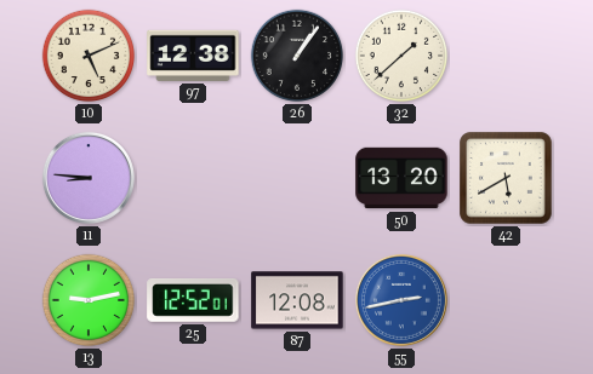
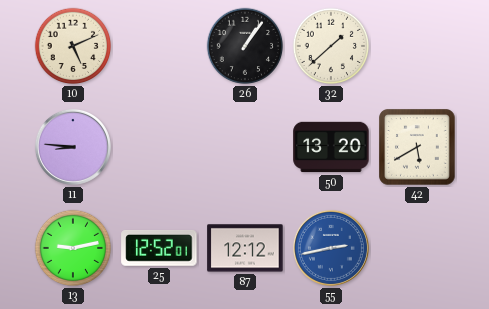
97: 12:38 -> none
87: 12:08 -> 12:12
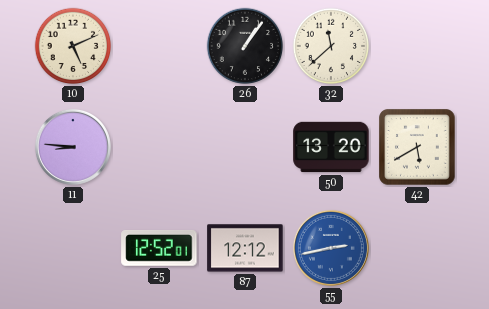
32: 1:38 -> 11:38
13: 9:13 -> none
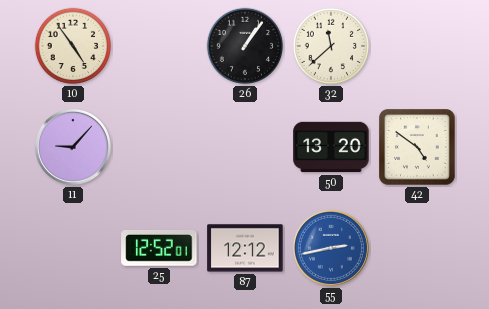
10: 5:11 -> 4:54
11: 8:46 -> 9:07
42: 5:40 -> 4:51
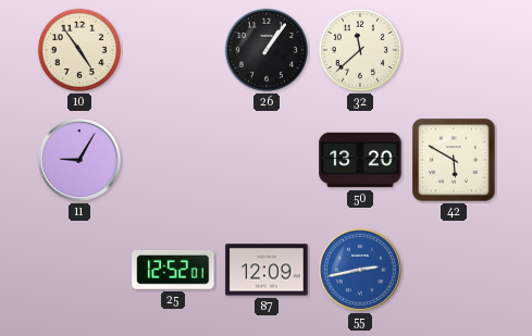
11: 9:07 -> 9:05
42: 4:51 -> 5:50
87: 12:12 -> 12:09
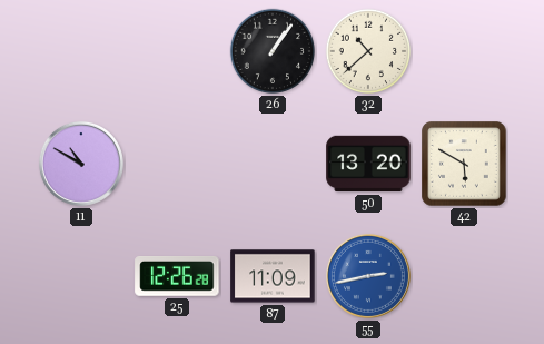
10: 4:54 -> none
32: 11:38 -> 10:38
11: 9:05 -> 10:50
25: 12:52 -> 12:26
87: 12:09 -> 11:09
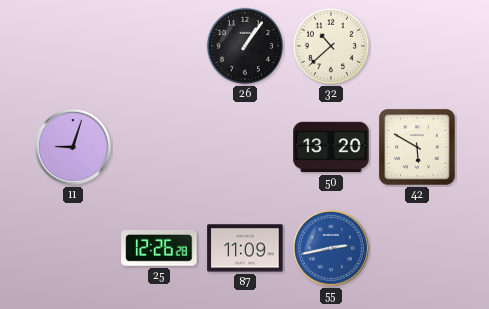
11: 10:50 -> 9:03
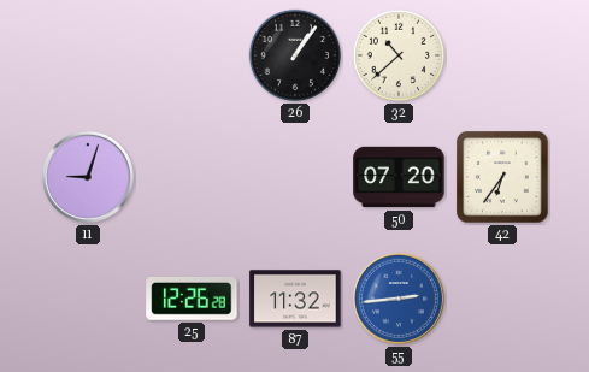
50: 13:20 -> 07:20
42: 5:50 -> 6:36
87: 11:09 -> 11:32
55: 2:43 -> 2:44
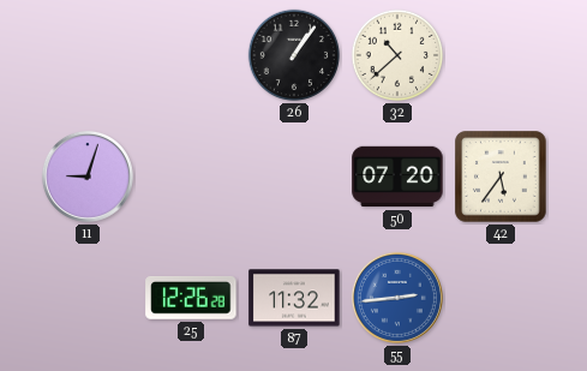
42: 6:36 -> 5:36
